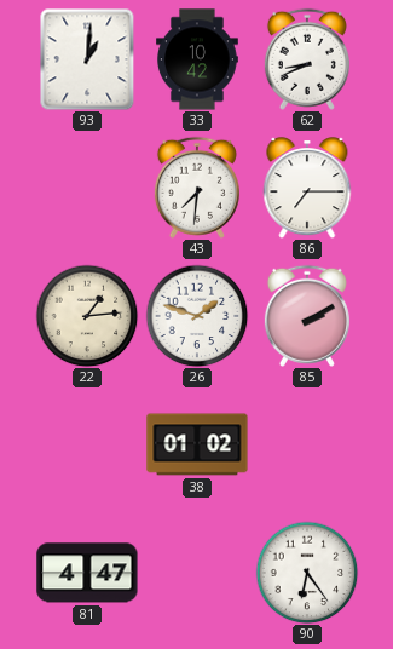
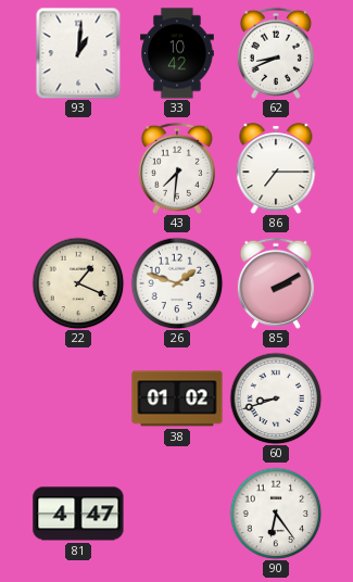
22: 1:14 -> 1:19
60: none -> 8:42
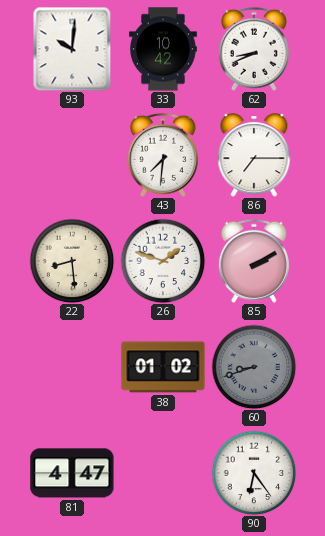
93: 1:01 -> 10:01
22: 1:19 -> 8:29
60 dial: white -> grey
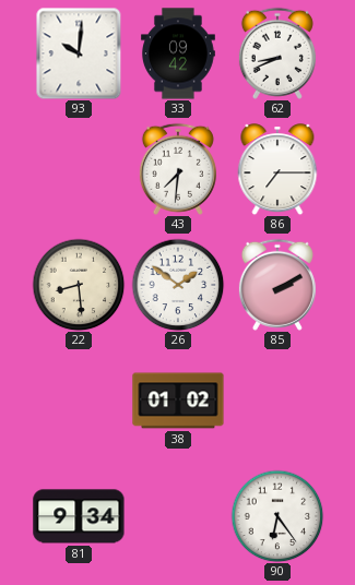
33: 10:42 -> 09:42
26: 1:48 -> 1:51
60: 8:42 -> none
81: 4:47 -> 9:34
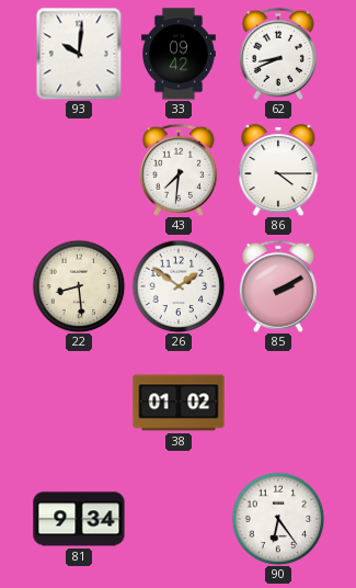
86: 7:15 -> 4:15
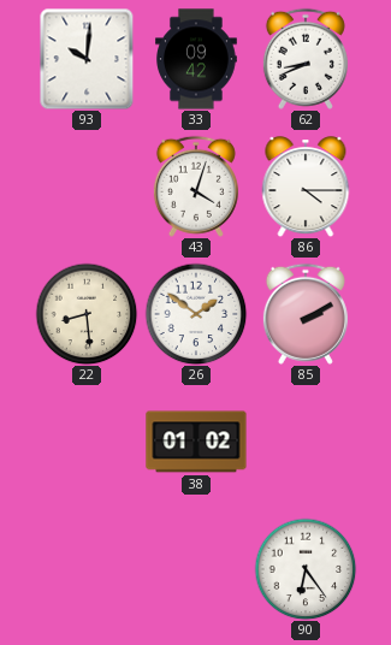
43: 7:31 -> 4:03
81: 9:34 -> none
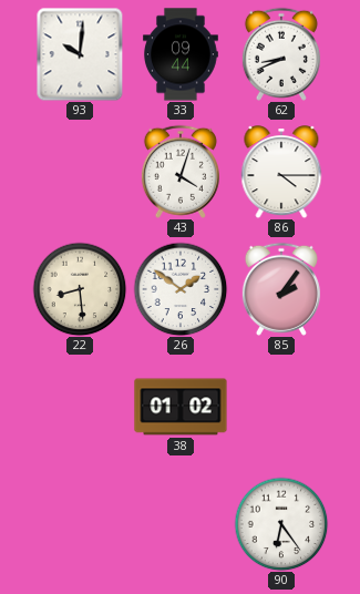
33: 09:42 -> 09:44
85: 2:10 -> 2:06
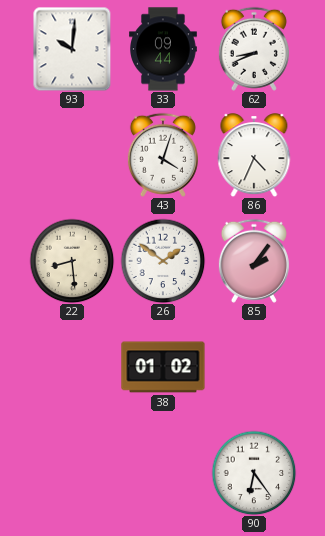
86: 4:15 -> 4:34
